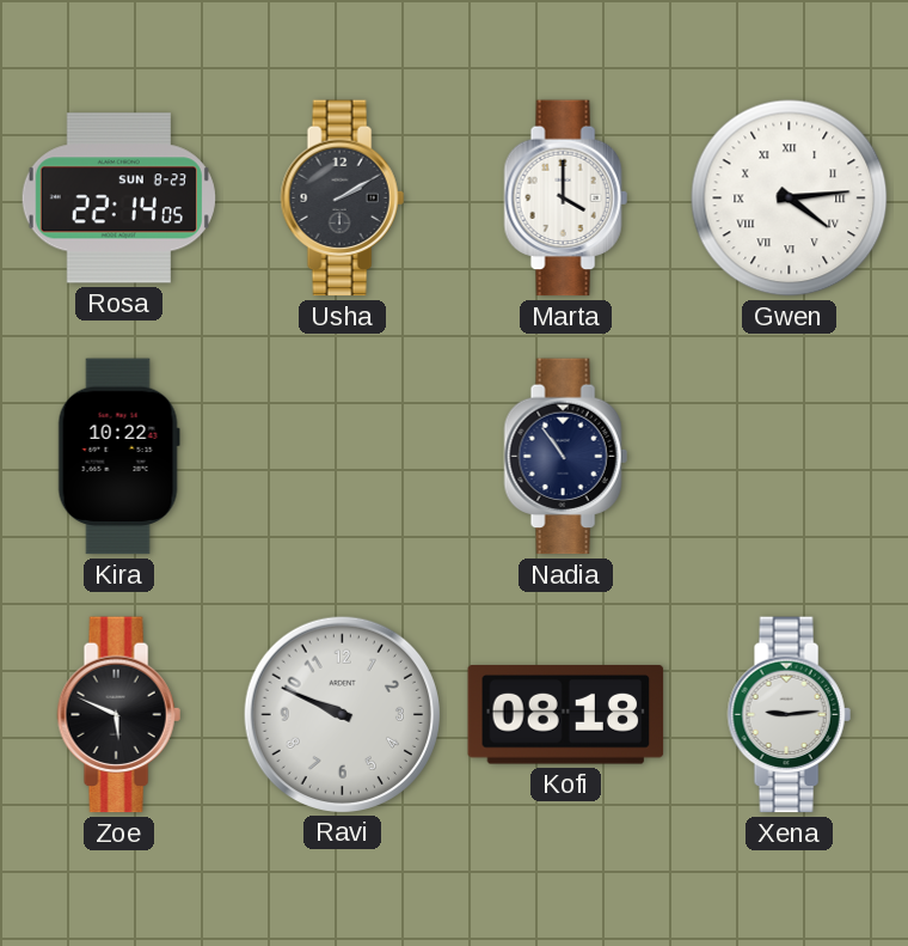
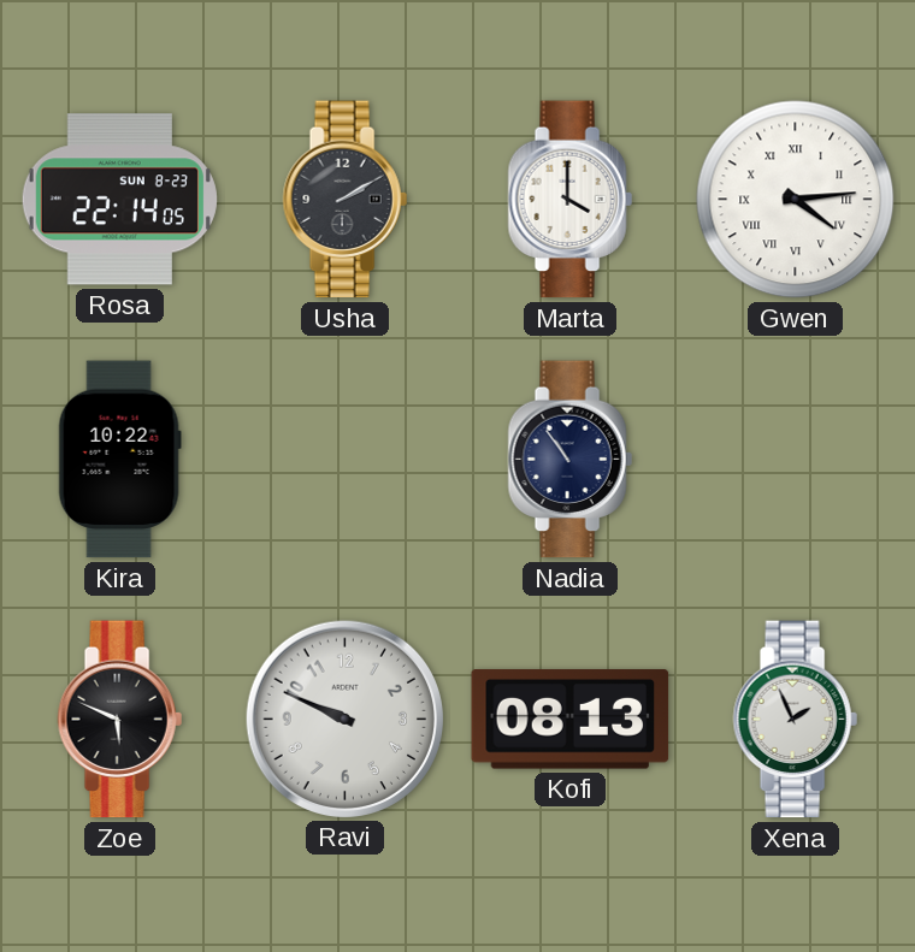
Kofi: 08:18 -> 08:13
Xena: 9:14 -> 1:56
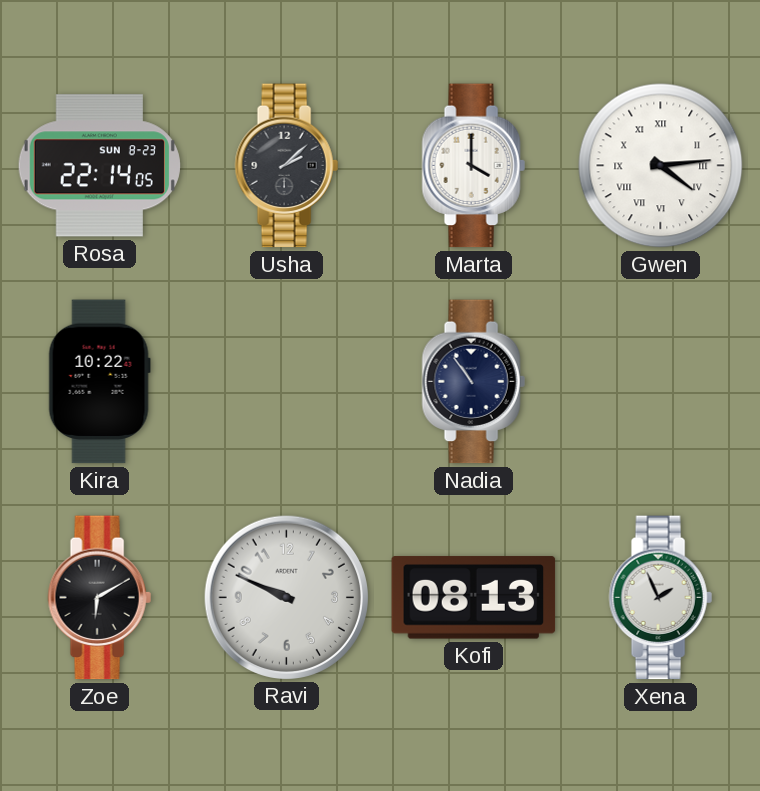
Usha: 2:10 -> 2:08
Zoe: 5:49 -> 6:10
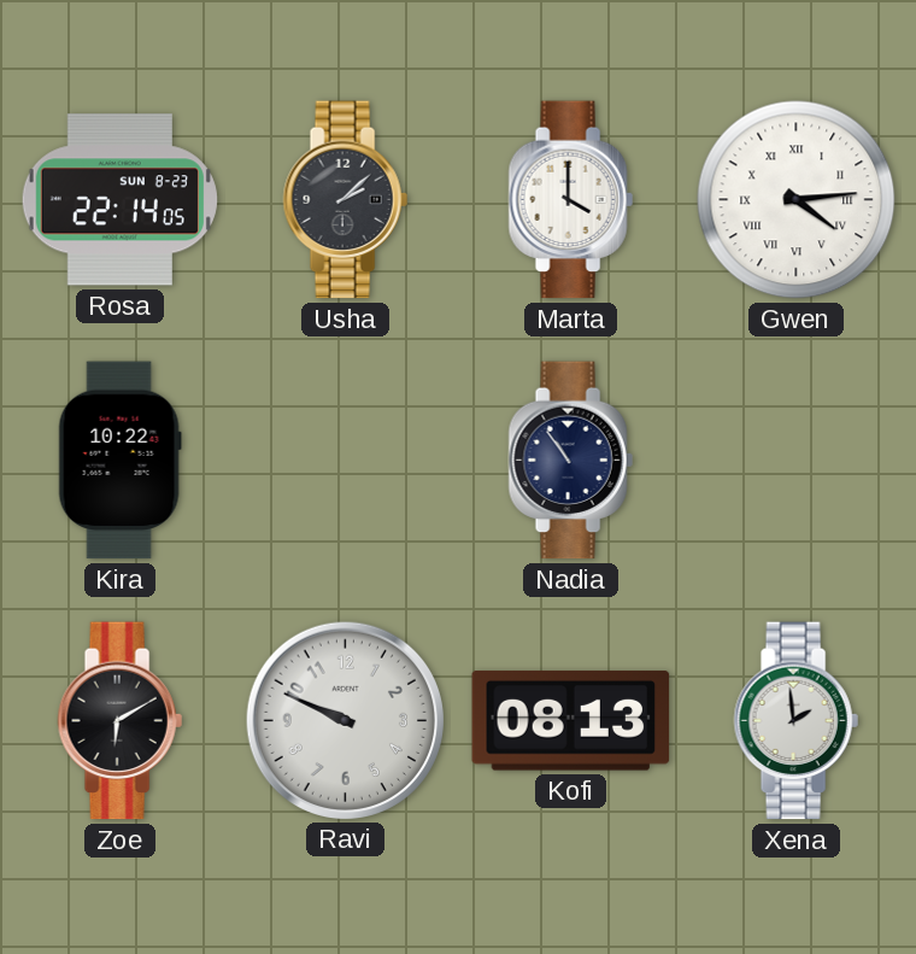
Xena: 1:56 -> 1:59
